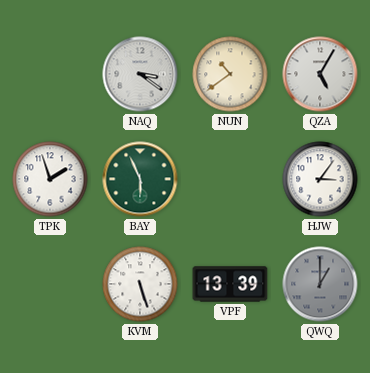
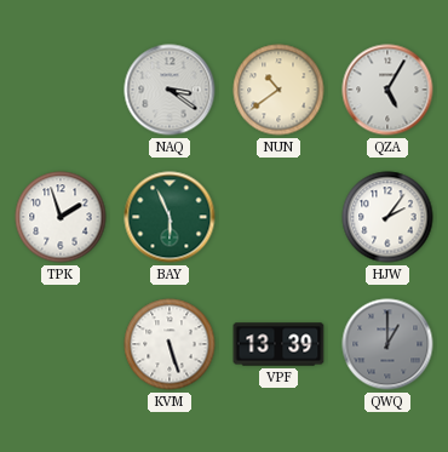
HJW: 3:06 -> 2:06
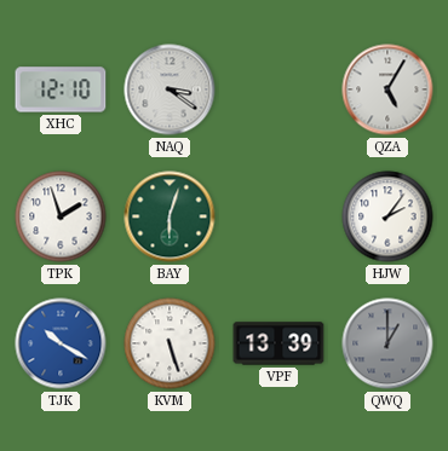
XHC: none -> 12:10
NUN: 10:39 -> none
BAY: 5:56 -> 6:03
TJK: none -> 10:20
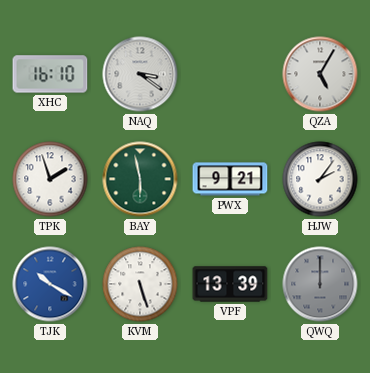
XHC: 12:10 -> 16:10
BAY: 6:03 -> 5:58
PWX: none -> 9:21
QWQ: 1:00 -> 12:00
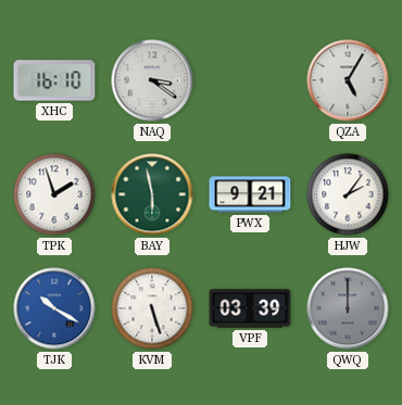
VPF: 13:39 -> 03:39
